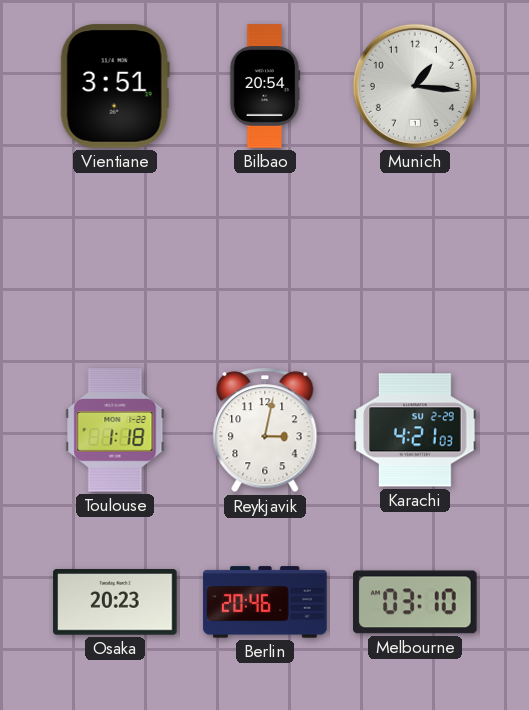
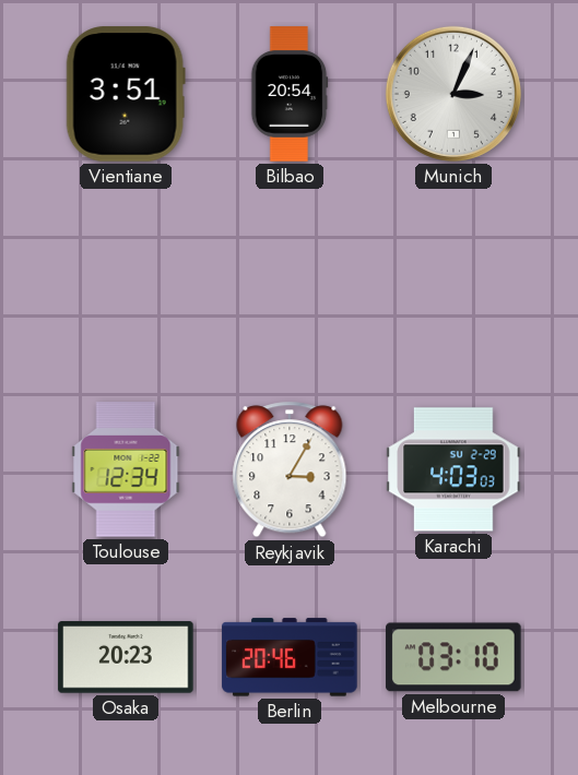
Munich: 1:16 -> 3:04
Toulouse: 1:18 -> 12:34
Reykjavik: 3:02 -> 3:05
Karachi: 4:21 -> 4:03
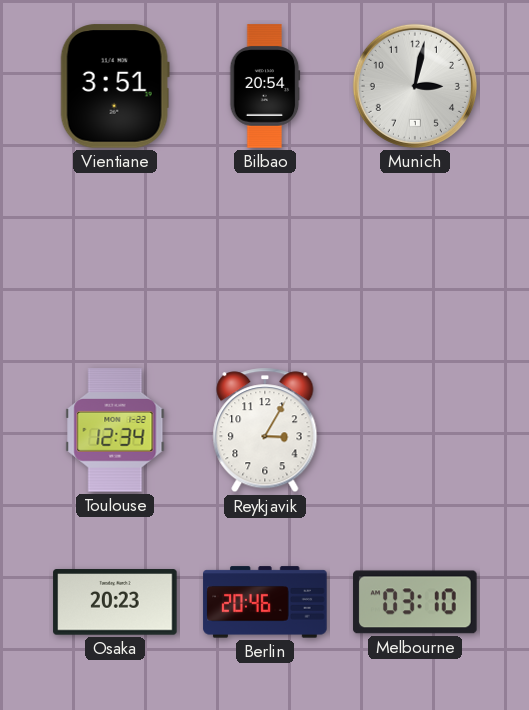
Munich: 3:04 -> 3:02
Karachi: 4:03 -> none
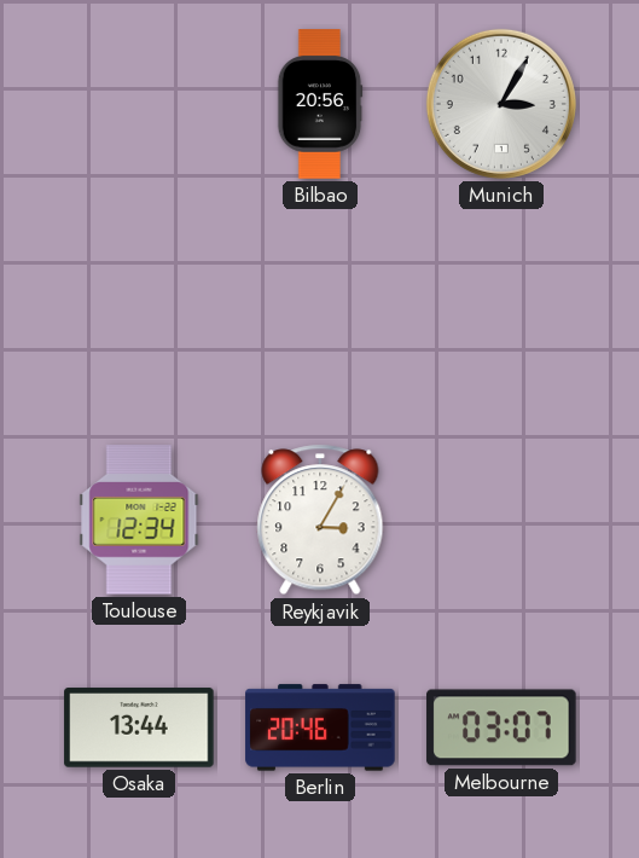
Vientiane: 3:51 -> none
Bilbao: 20:54 -> 20:56
Munich: 3:02 -> 3:05
Osaka: 20:23 -> 13:44
Melbourne: 03:10 -> 03:07
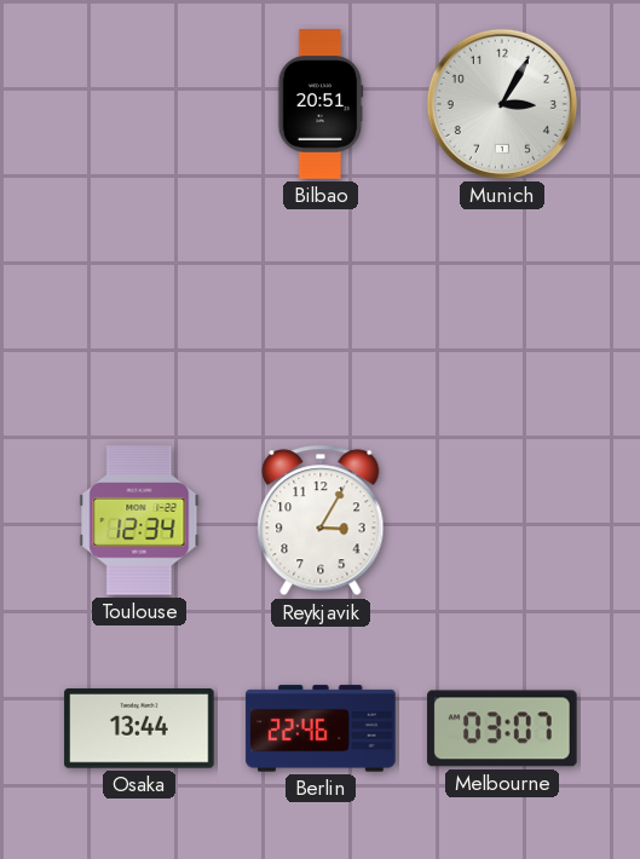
Bilbao: 20:56 -> 20:51
Berlin: 20:46 -> 22:46
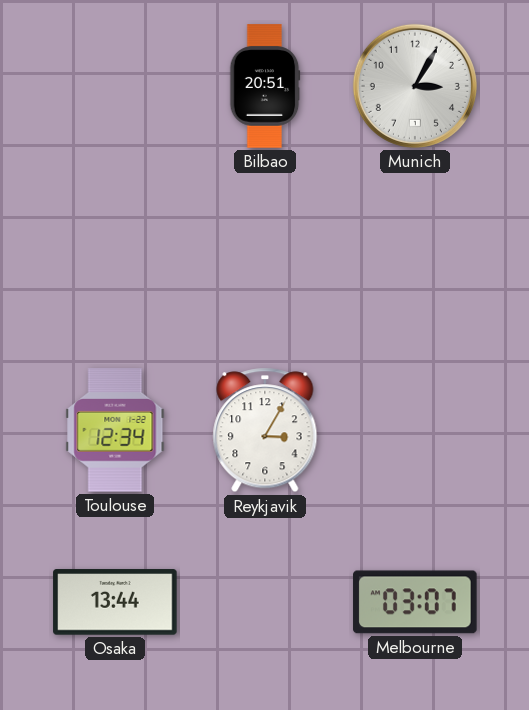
Berlin: 22:46 -> none
